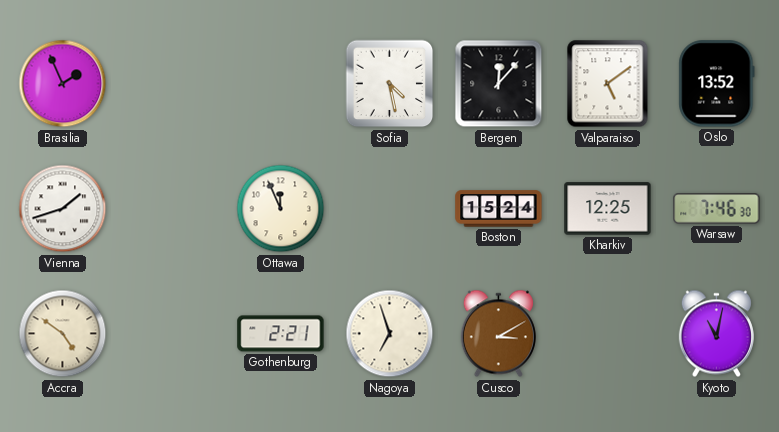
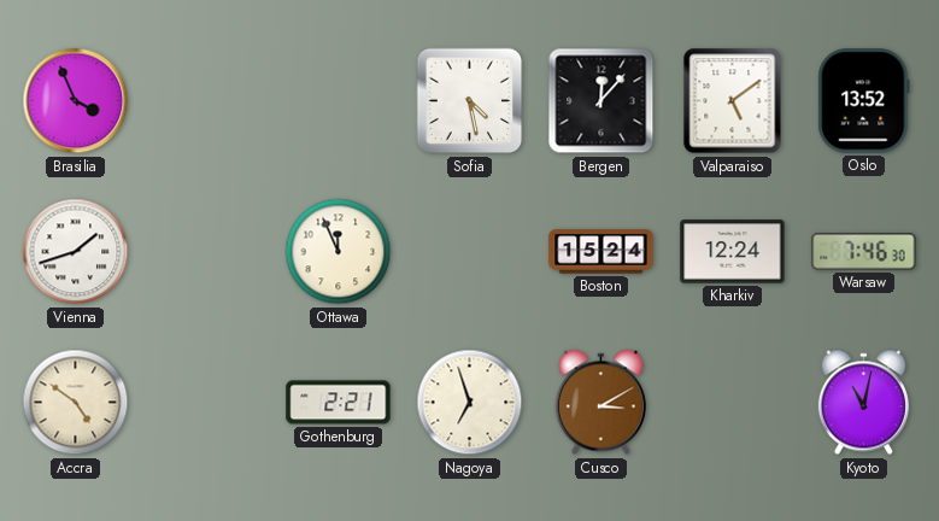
Brasilia: 1:56 -> 3:56
Kharkiv: 12:25 -> 12:24
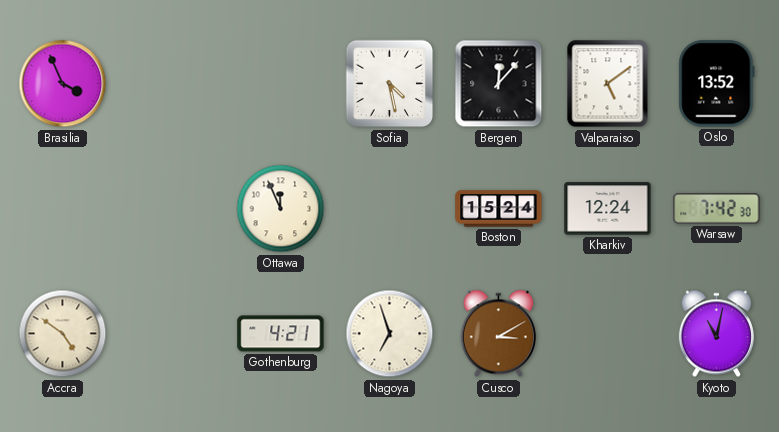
Vienna: 1:42 -> none
Warsaw: 7:46 -> 7:42
Gothenburg: 2:21 -> 4:21
